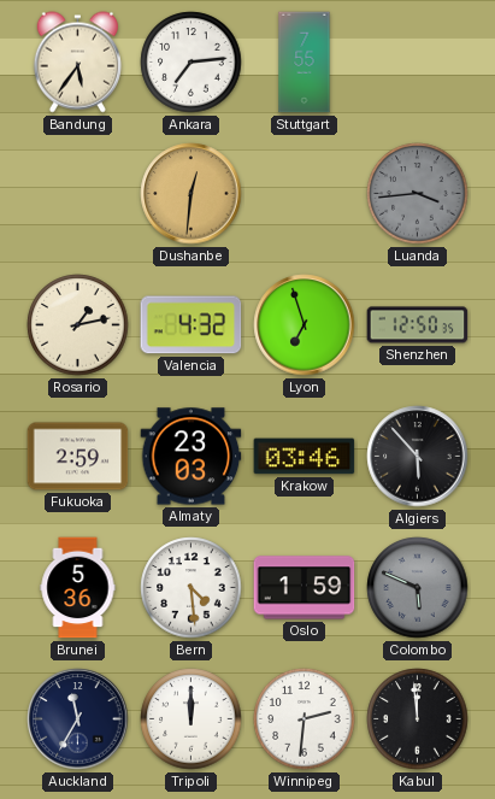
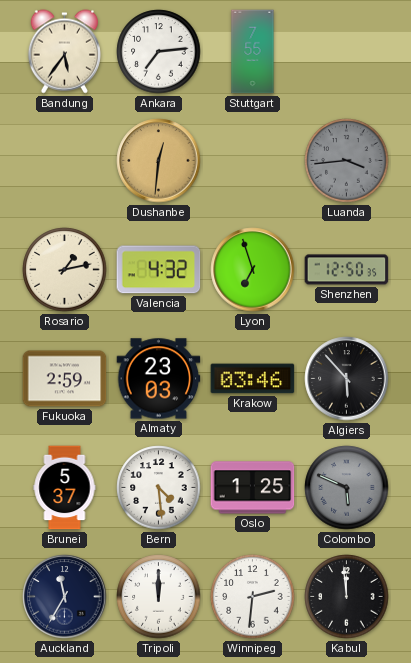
Brunei: 5:36 -> 5:37
Oslo: 1:59 -> 1:25
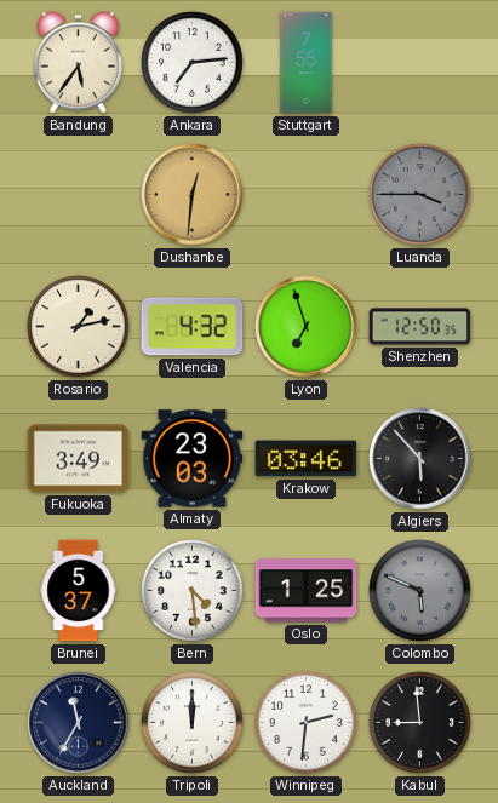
Luanda: 3:44 -> 3:45
Fukuoka: 2:59 -> 3:49
Kabul: 11:59 -> 8:59
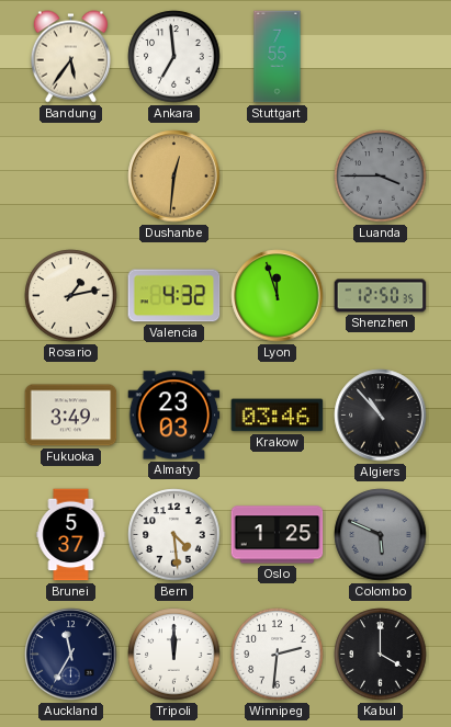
Ankara: 7:14 -> 6:59
Lyon: 6:57 -> 11:57
Algiers: 5:53 -> 10:53
Kabul: 8:59 -> 4:00
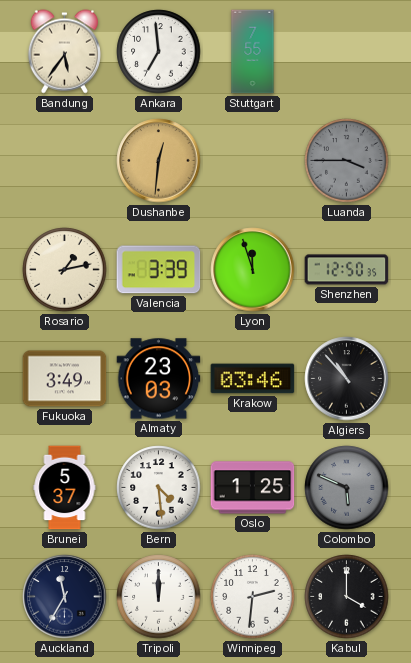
Valencia: 4:32 -> 3:39
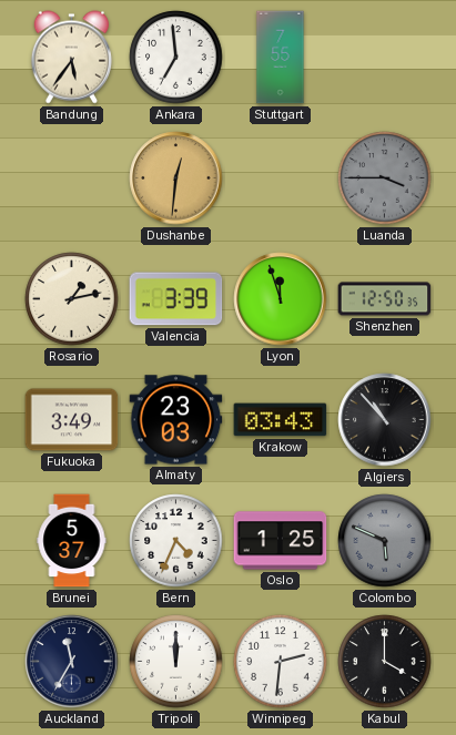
Krakow: 03:46 -> 03:43
Bern: 4:29 -> 4:34
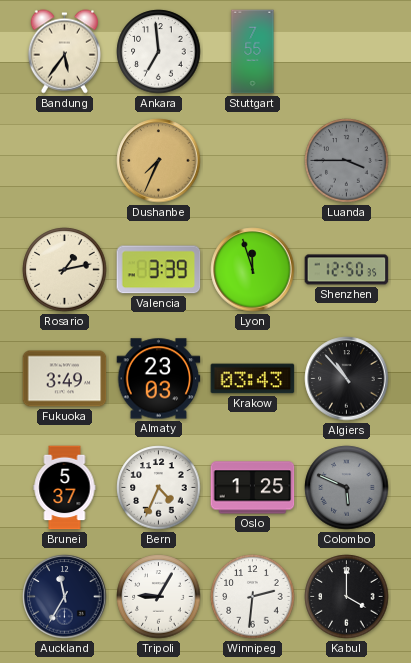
Dushanbe: 12:31 -> 7:34
Tripoli: 12:00 -> 9:05
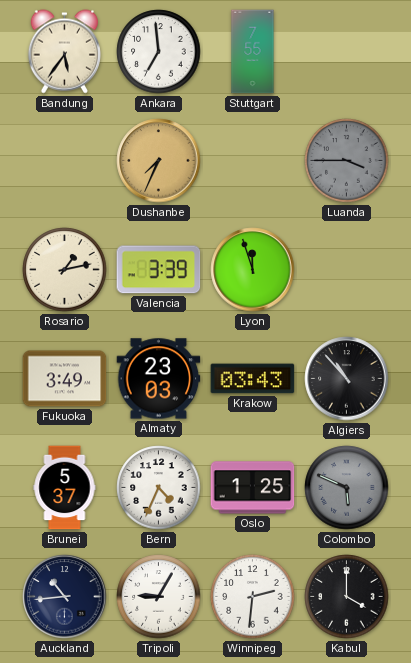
Shenzhen: 12:50 -> none
Auckland: 11:35 -> 10:44
